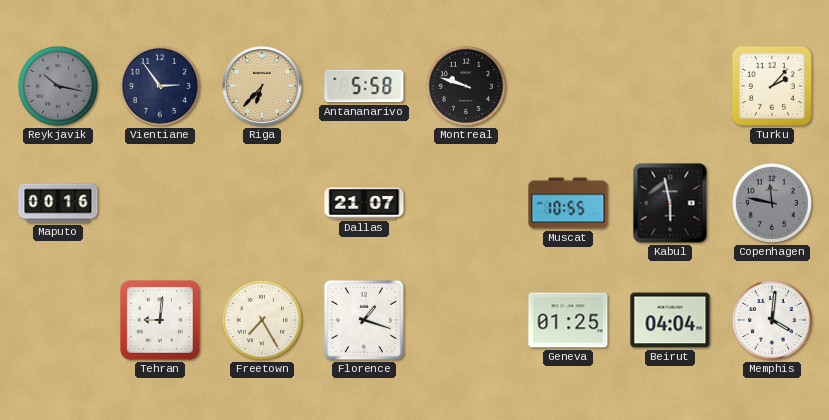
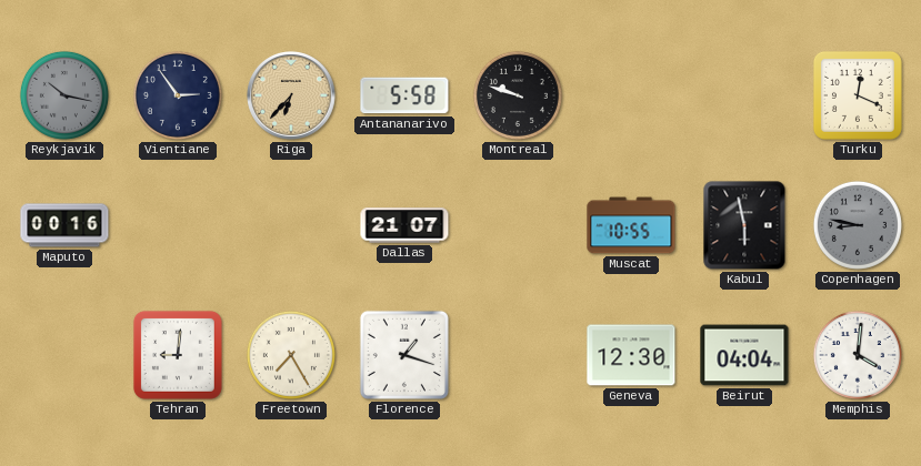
Turku: 2:07 -> 12:19
Copenhagen: 11:47 -> 8:47
Geneva: 01:25 -> 12:30
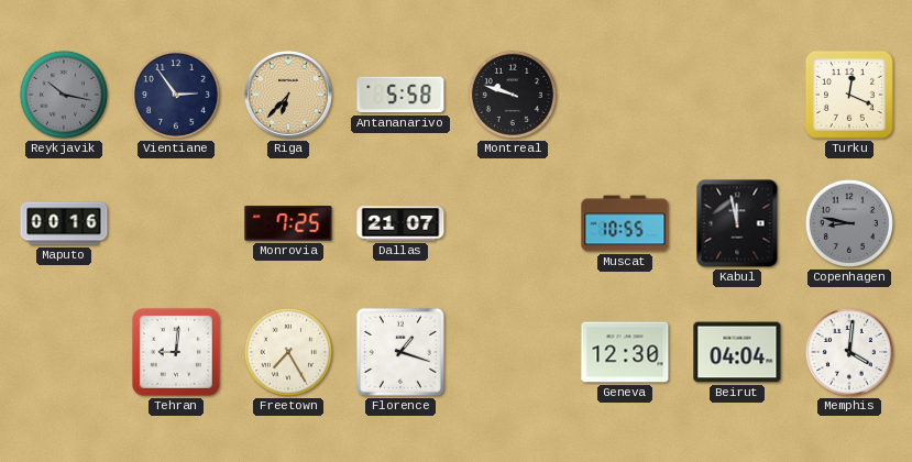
Monrovia: none -> 7:25
Kabul: 5:58 -> 11:58
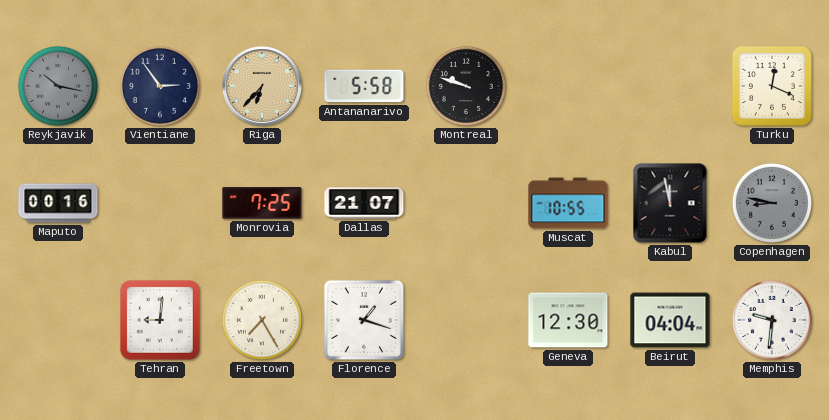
Memphis: 4:01 -> 9:31
